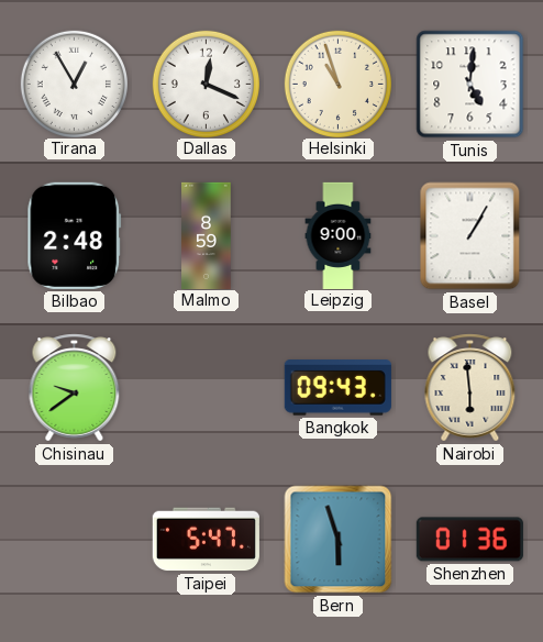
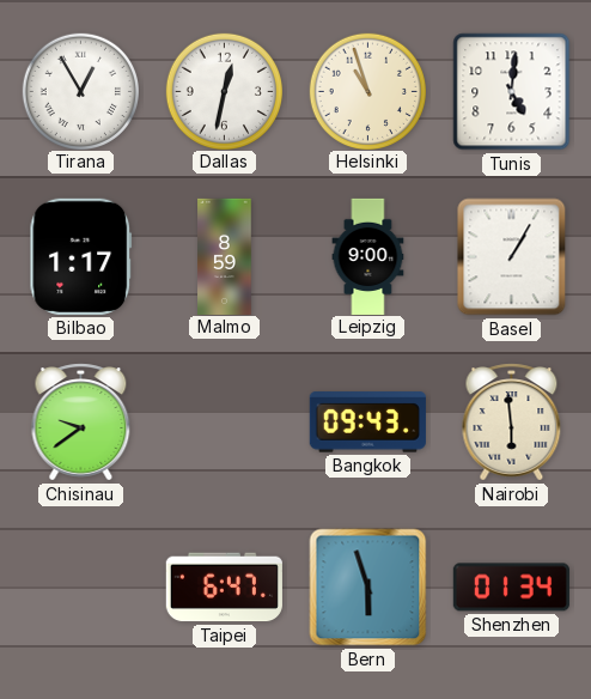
Dallas: 12:19 -> 12:32
Bilbao: 2:48 -> 1:17
Taipei: 5:47 -> 6:47
Shenzhen: 01:36 -> 01:34
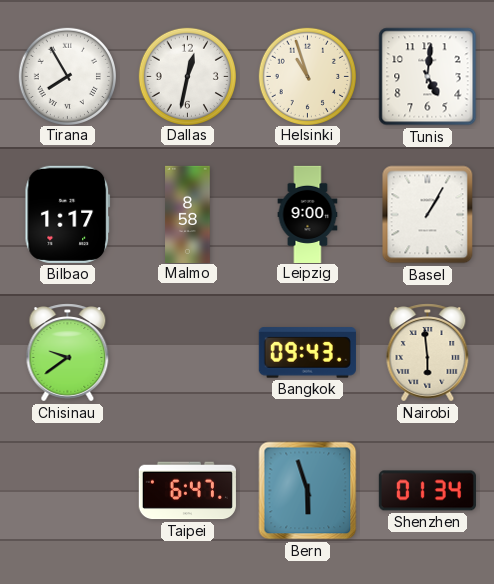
Tirana: 12:55 -> 7:55
Malmo: 8:59 -> 8:58
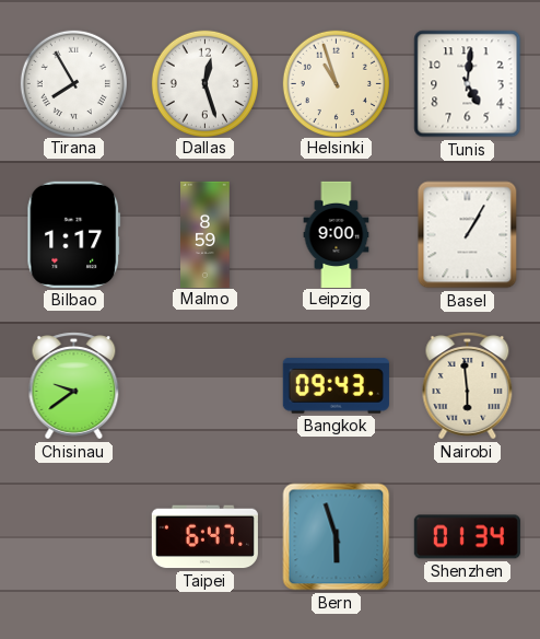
Dallas: 12:32 -> 12:27
Malmo: 8:58 -> 8:59
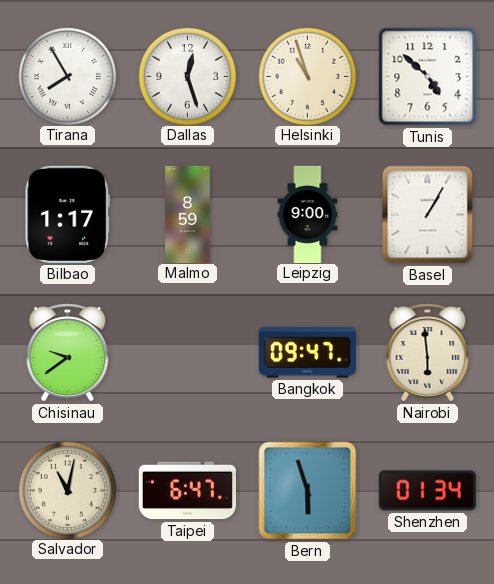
Tunis: 5:01 -> 4:52
Bangkok: 09:43 -> 09:47
Salvador: none -> 11:02
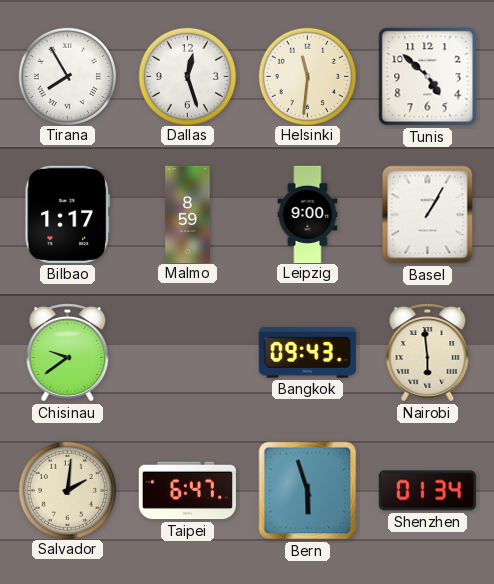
Helsinki: 10:57 -> 11:31
Bangkok: 09:47 -> 09:43
Salvador: 11:02 -> 2:01
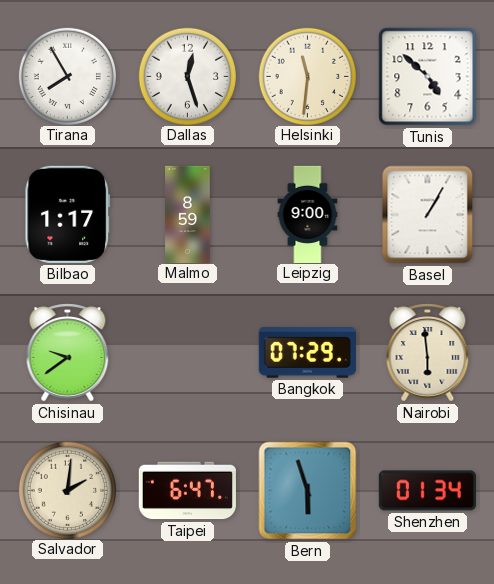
Bangkok: 09:43 -> 07:29
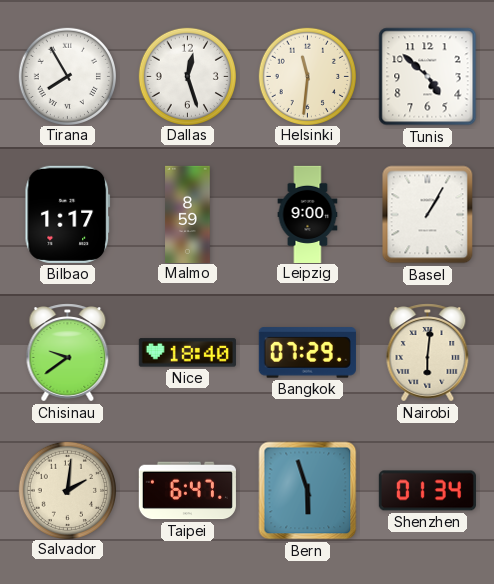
Nice: none -> 18:40
Nairobi: 5:59 -> 6:01
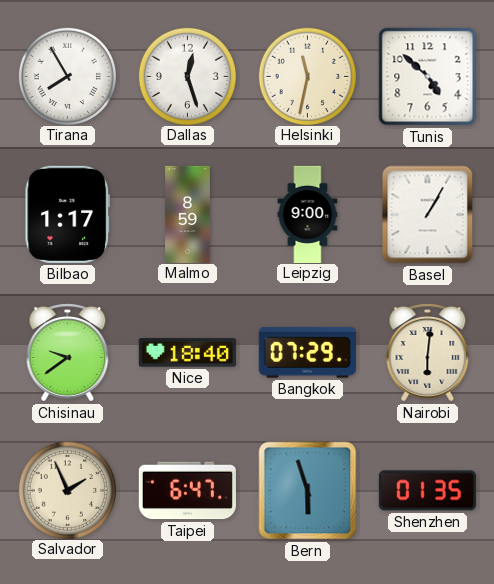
Helsinki: 11:31 -> 11:32
Salvador: 2:01 -> 1:56
Shenzhen: 01:34 -> 01:35
